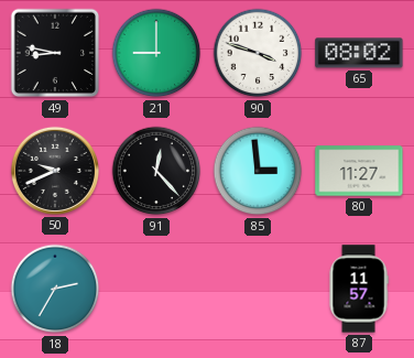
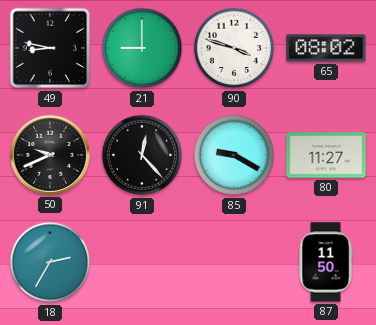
85: 2:59 -> 9:20
87: 11:57 -> 11:50
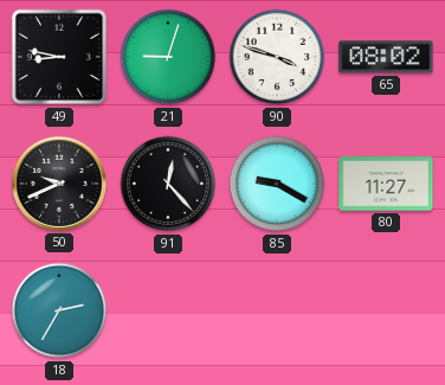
21: 9:00 -> 9:03
87: 11:50 -> none
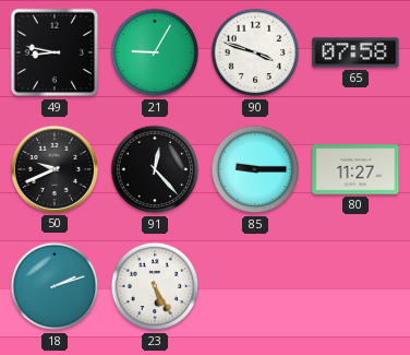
21: 9:03 -> 9:05
65: 08:02 -> 07:58
85: 9:20 -> 9:15
18: 2:35 -> 2:12
23: none -> 5:25
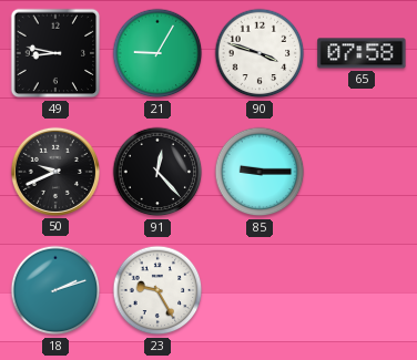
80: 11:27 -> none
23: 5:25 -> 9:25
